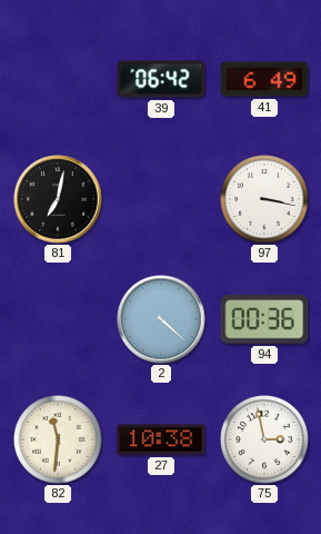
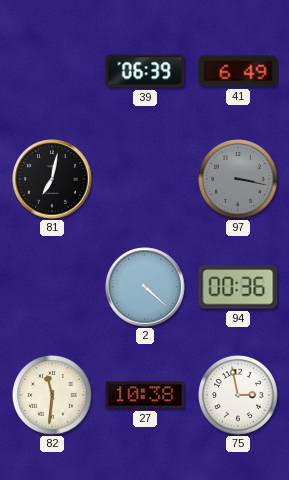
39: 06:42 -> 06:39
97 dial: white -> grey
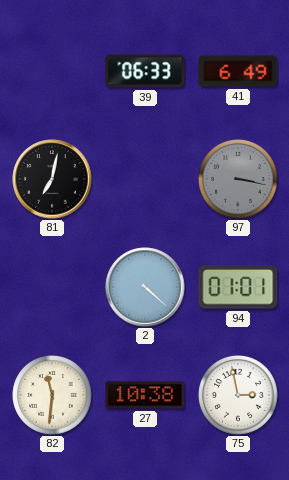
39: 06:39 -> 06:33
94: 00:36 -> 01:01
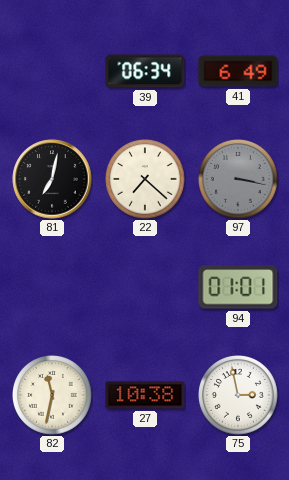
39: 06:33 -> 06:34
22: none -> 7:22
2: 4:22 -> none
82: 11:31 -> 11:32
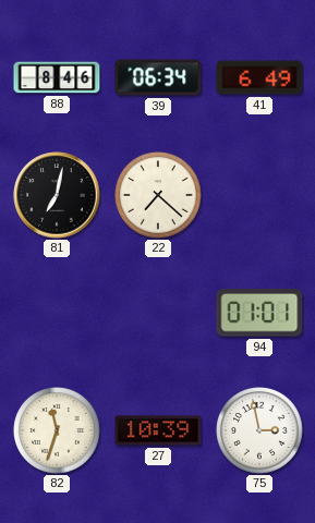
88: none -> 8:46
97: 3:17 -> none
82: 11:32 -> 11:33
27: 10:38 -> 10:39
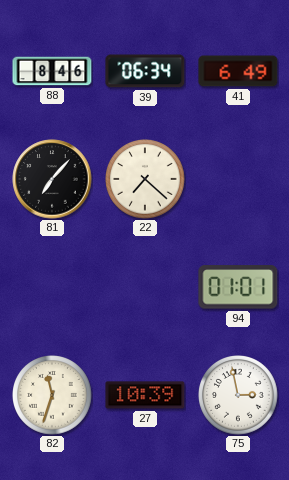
81: 7:02 -> 7:07
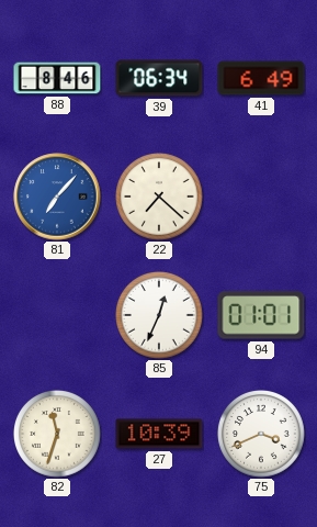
81 dial: black -> blue
85: none -> 12:34
75: 2:58 -> 3:41
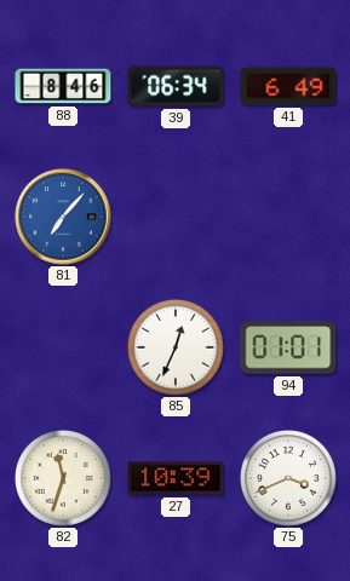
22: 7:22 -> none
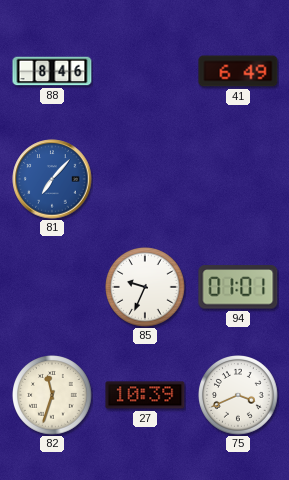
39: 06:34 -> none
85: 12:34 -> 9:34
